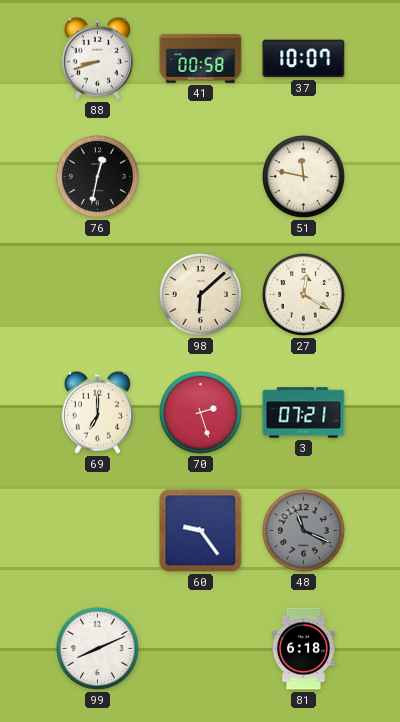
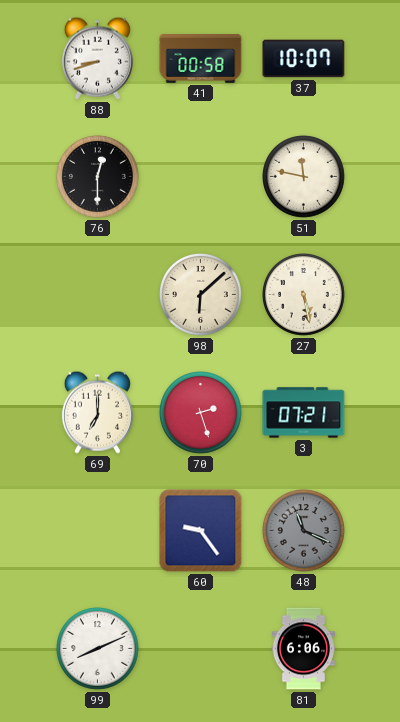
76: 12:32 -> 12:30
27: 12:20 -> 5:28
81: 6:18 -> 6:06
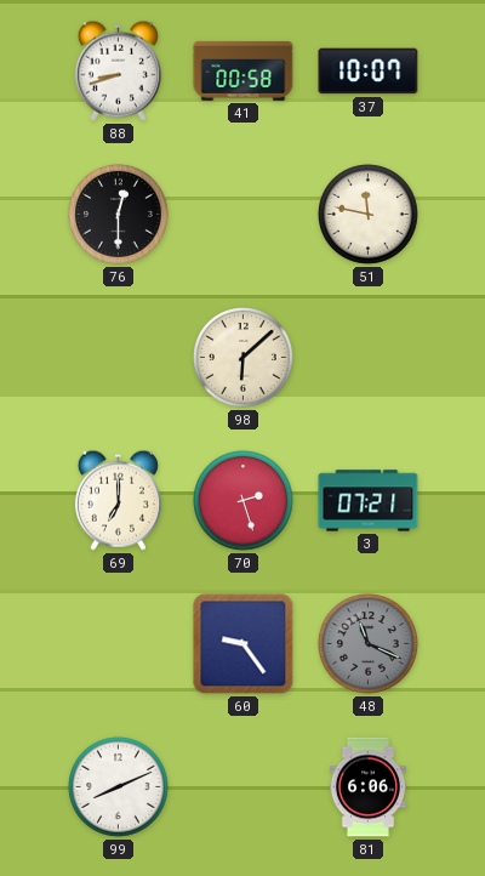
27: 5:28 -> none
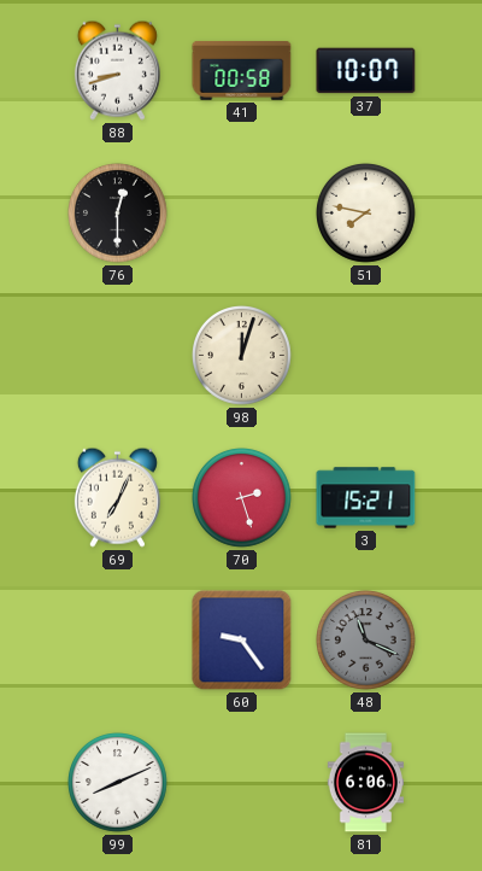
51: 11:47 -> 7:47
98: 6:08 -> 12:03
69: 7:00 -> 7:04
3: 07:21 -> 15:21
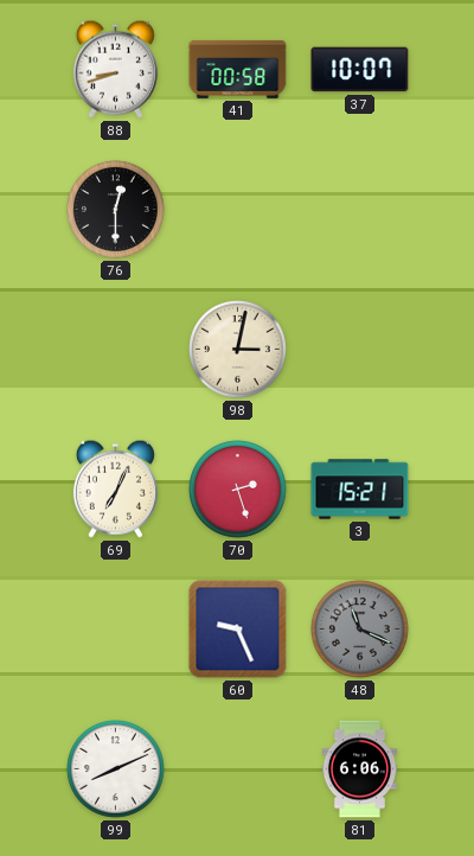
51: 7:47 -> none
98: 12:03 -> 3:02
60: 9:24 -> 9:26
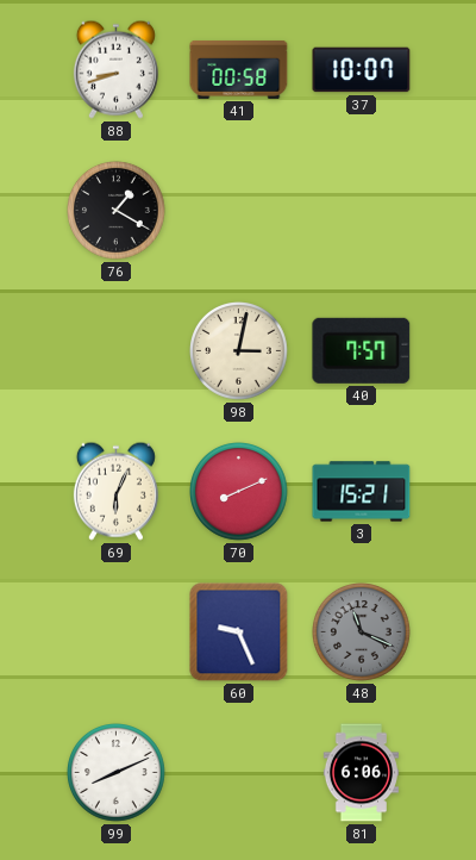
76: 12:30 -> 1:20
40: none -> 7:57
69: 7:04 -> 6:04
70: 2:27 -> 8:11
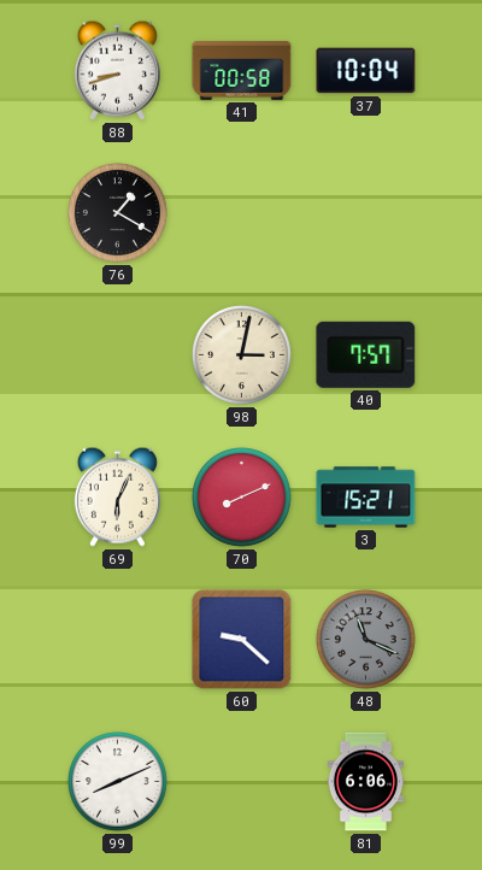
37: 10:07 -> 10:04
60: 9:26 -> 9:22
